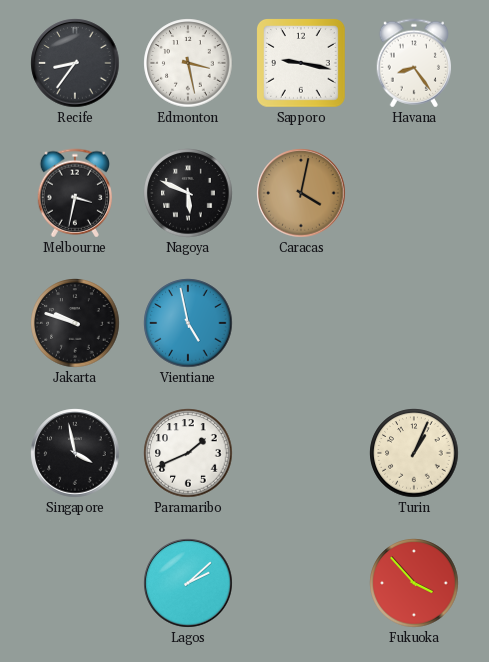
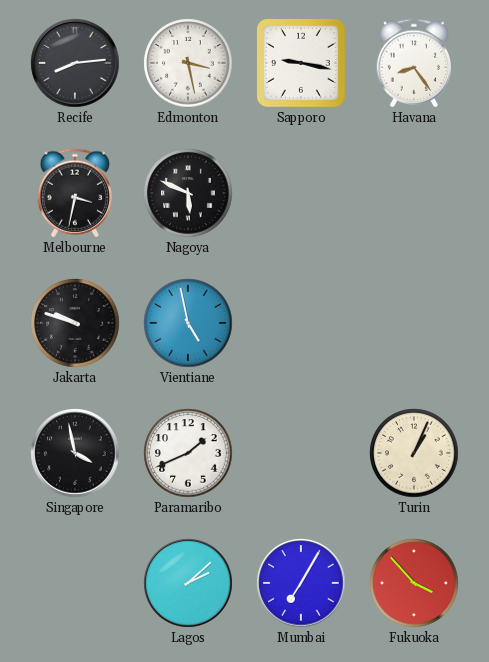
Recife: 8:36 -> 8:14
Caracas: 4:02 -> none
Mumbai: none -> 7:05
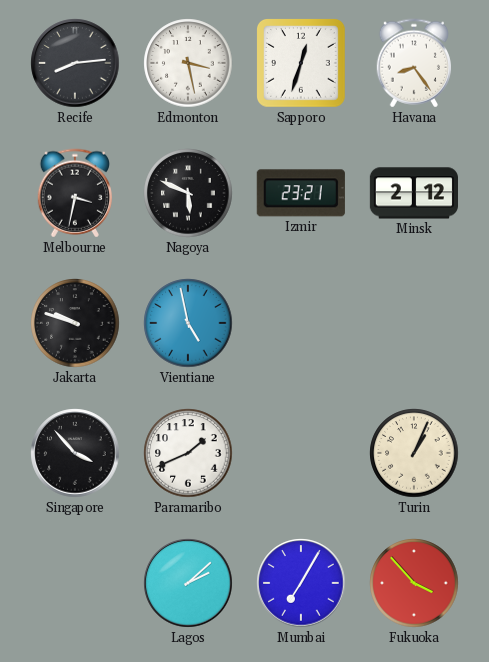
Sapporo: 9:17 -> 12:33
Izmir: none -> 23:21
Minsk: none -> 2:12
Singapore: 3:58 -> 3:53
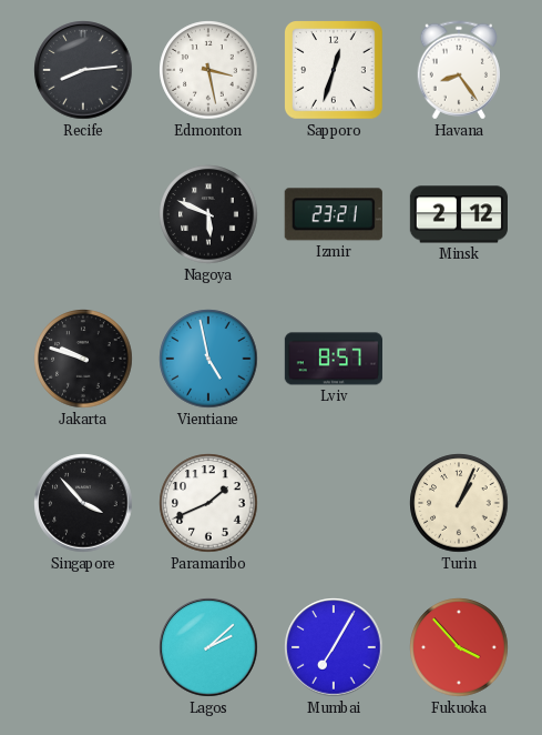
Melbourne: 3:32 -> none
Lviv: none -> 8:57
